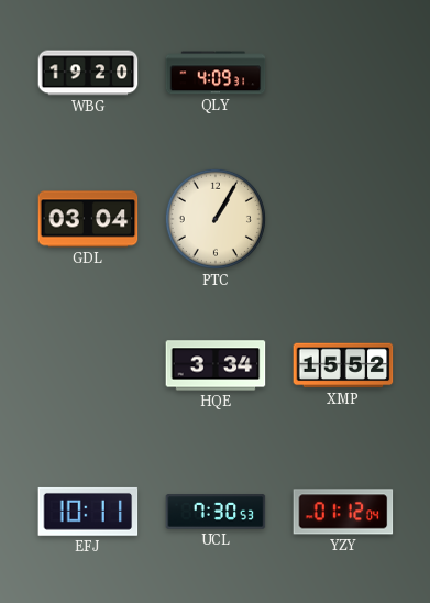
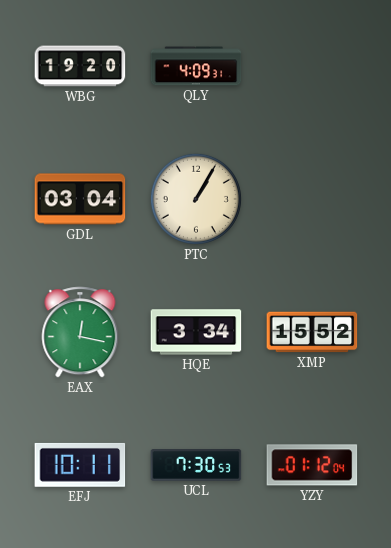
EAX: none -> 12:17
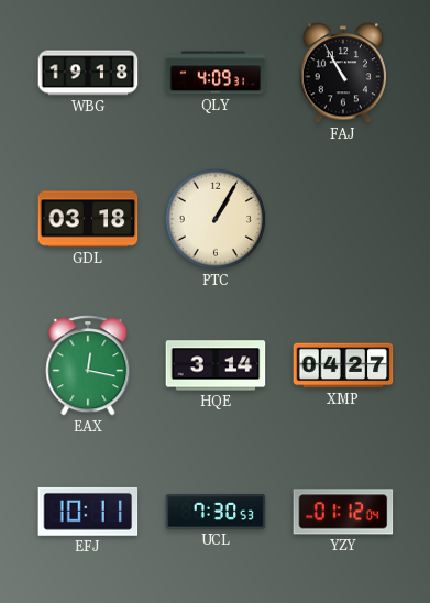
WBG: 19:20 -> 19:18
FAJ: none -> 10:55
GDL: 03:04 -> 03:18
HQE: 3:34 -> 3:14
XMP: 15:52 -> 04:27
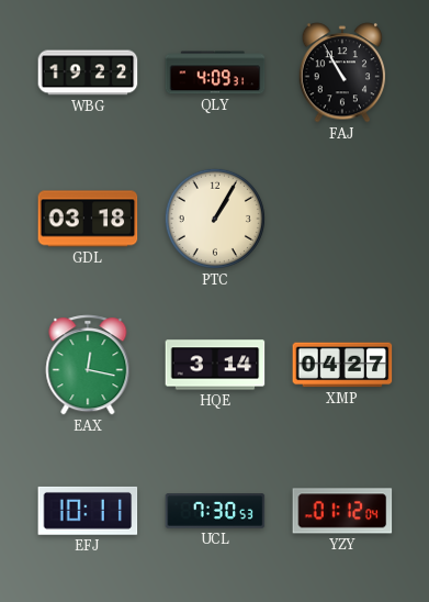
WBG: 19:18 -> 19:22
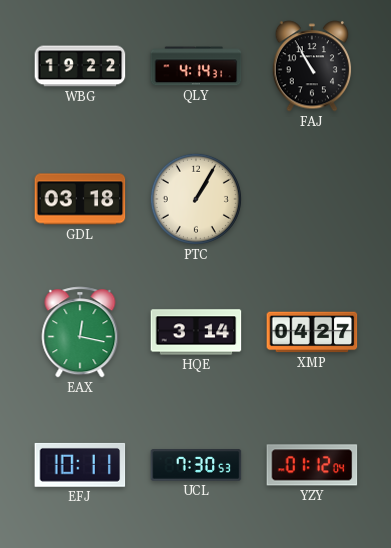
QLY: 4:09 -> 4:14
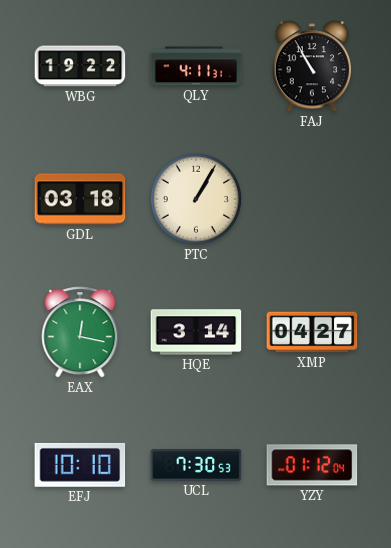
QLY: 4:14 -> 4:11
EFJ: 10:11 -> 10:10
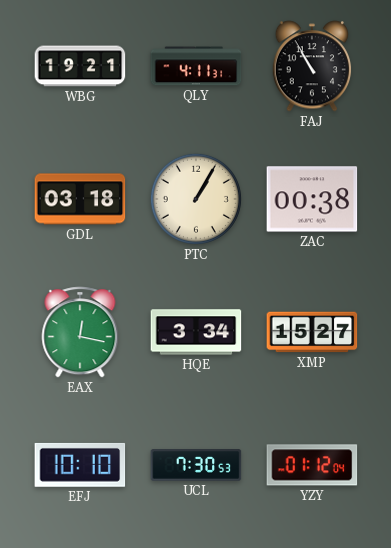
WBG: 19:22 -> 19:21
ZAC: none -> 00:38
HQE: 3:14 -> 3:34
XMP: 04:27 -> 15:27
